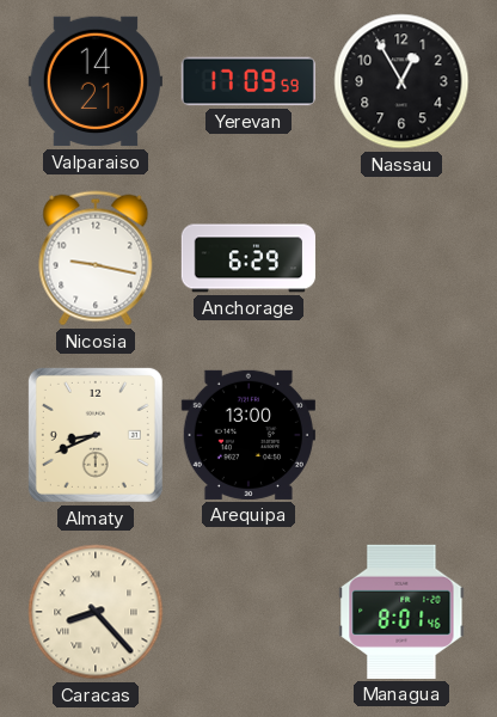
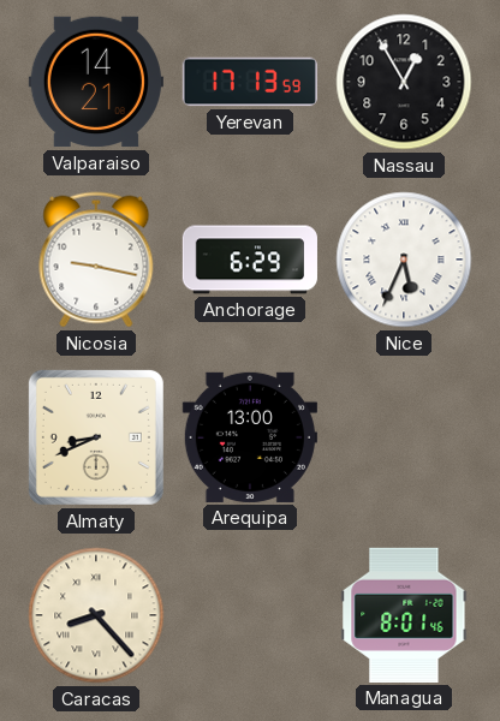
Yerevan: 17:09 -> 17:13
Nice: none -> 5:34
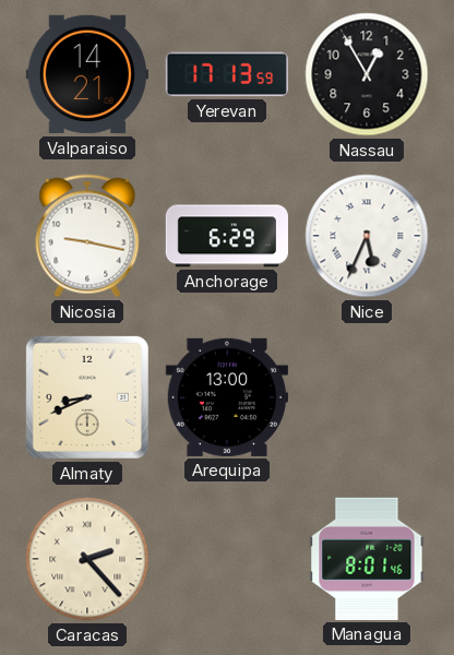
Caracas: 8:23 -> 2:23
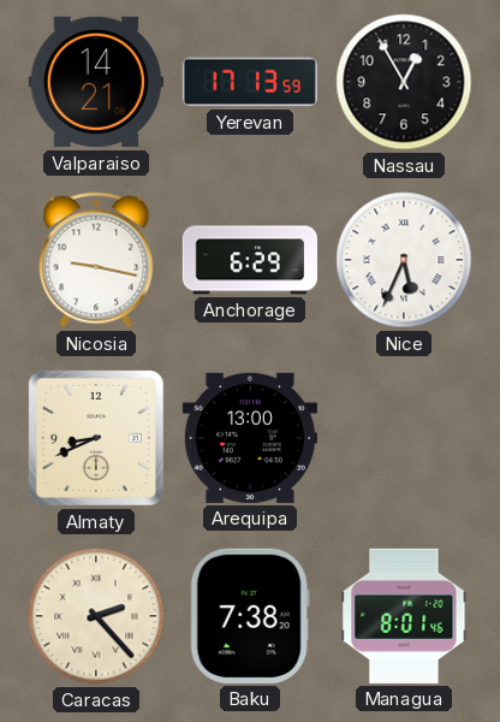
Baku: none -> 7:38
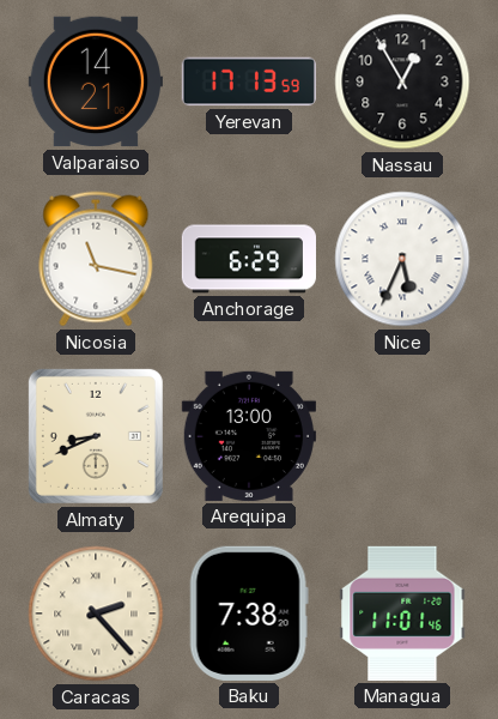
Nicosia: 9:17 -> 11:17
Managua: 8:01 -> 11:01
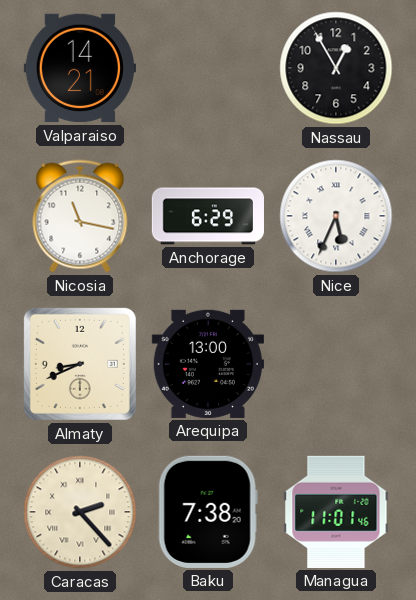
Yerevan: 17:13 -> none
